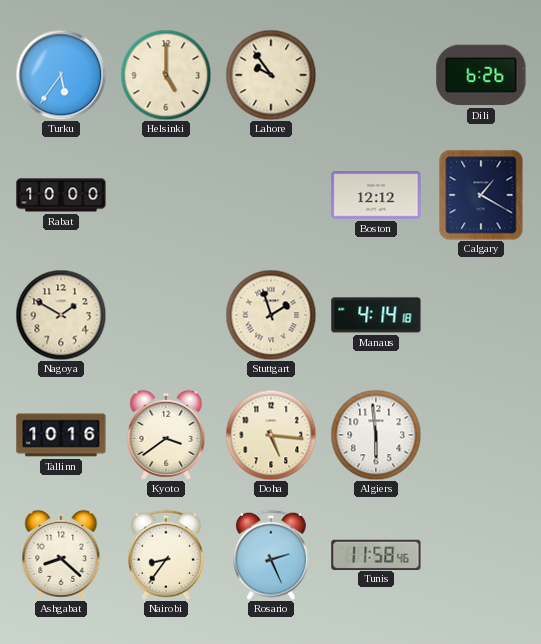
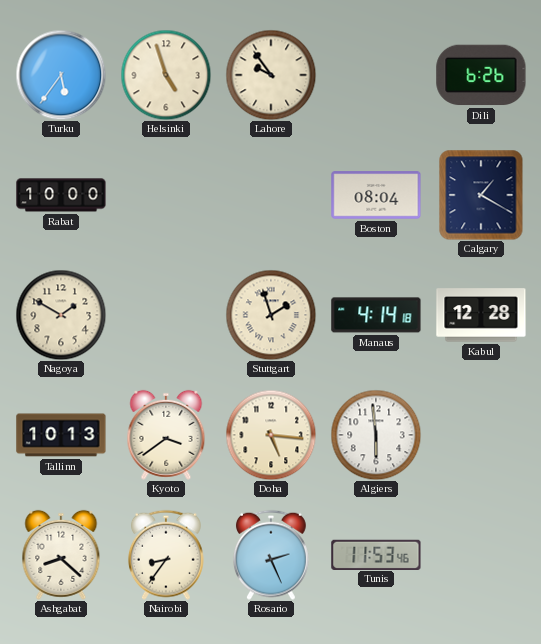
Helsinki: 5:00 -> 4:57
Boston: 12:12 -> 08:04
Kabul: none -> 12:28
Tallinn: 10:16 -> 10:13
Tunis: 11:58 -> 11:53
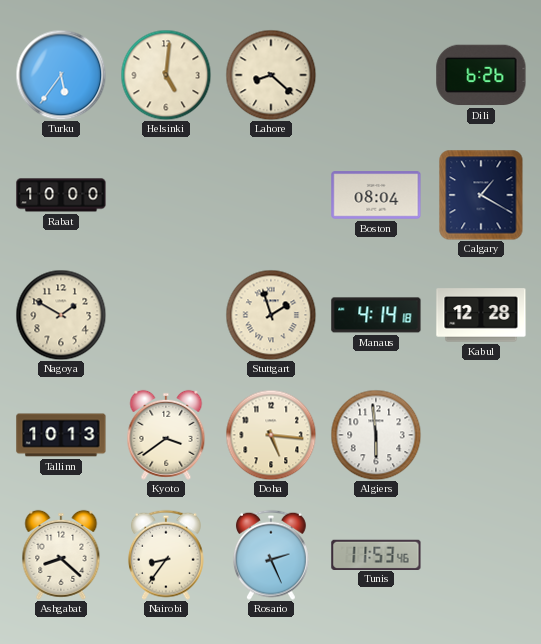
Helsinki: 4:57 -> 5:01
Lahore: 9:54 -> 8:22
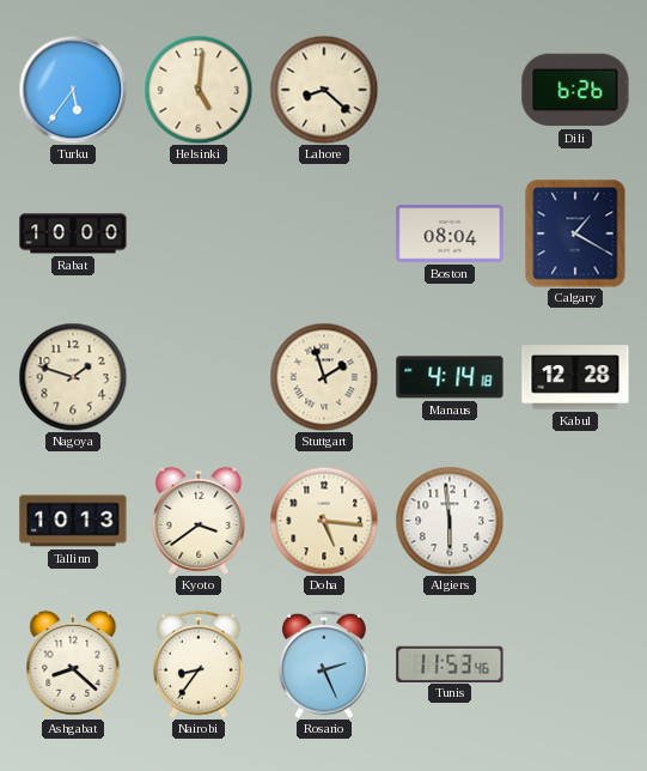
Nagoya: 1:50 -> 1:48
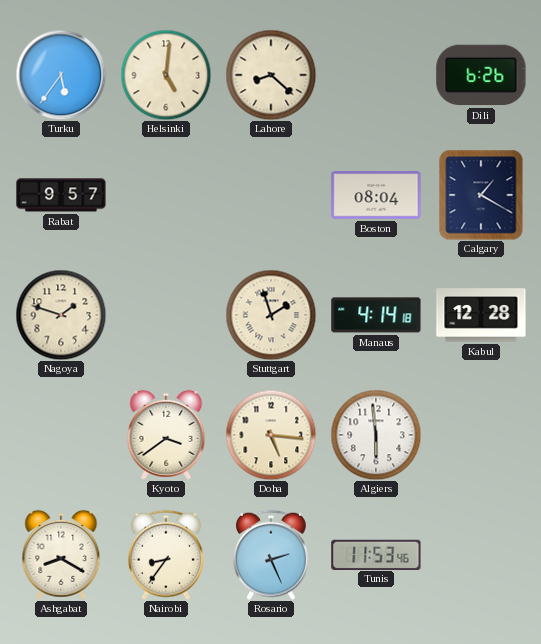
Rabat: 10:00 -> 9:57
Tallinn: 10:13 -> none
Ashgabat: 8:22 -> 8:20
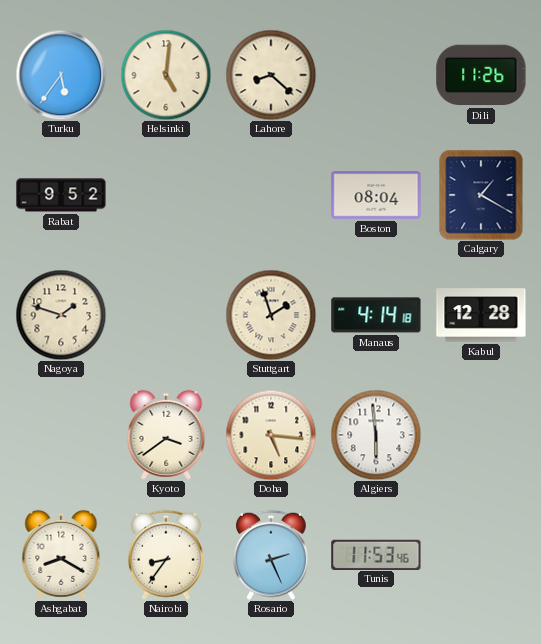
Dili: 6:26 -> 11:26
Rabat: 9:57 -> 9:52
